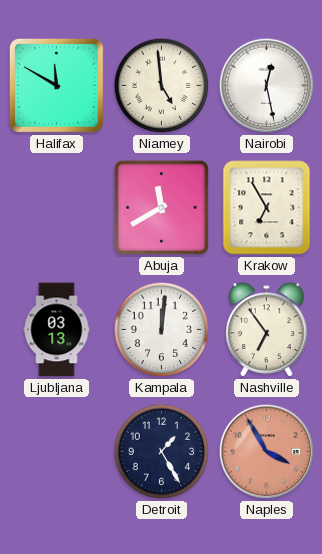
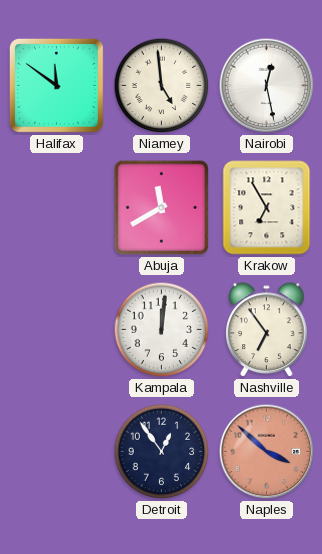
Halifax: 11:50 -> 11:51
Ljubljana: 03:13 -> none
Detroit: 1:25 -> 12:54
Naples: 3:55 -> 3:52
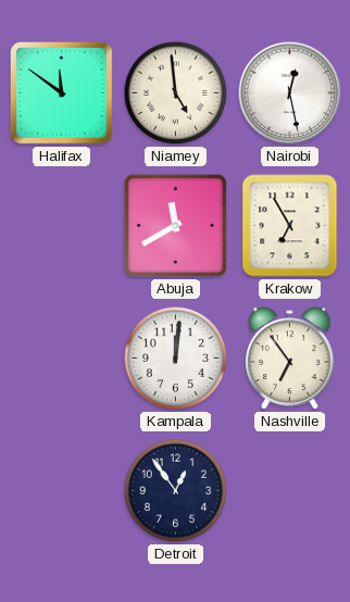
Naples: 3:52 -> none
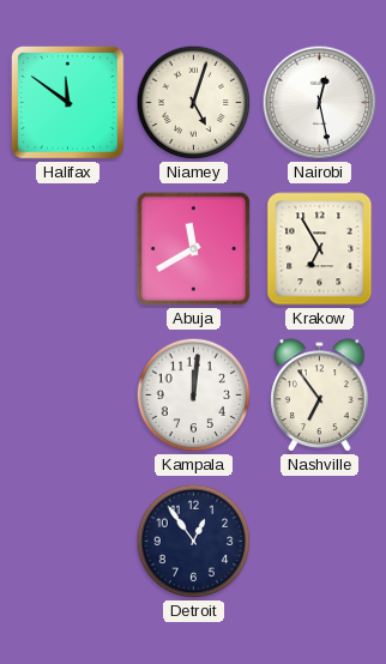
Niamey: 4:59 -> 5:03
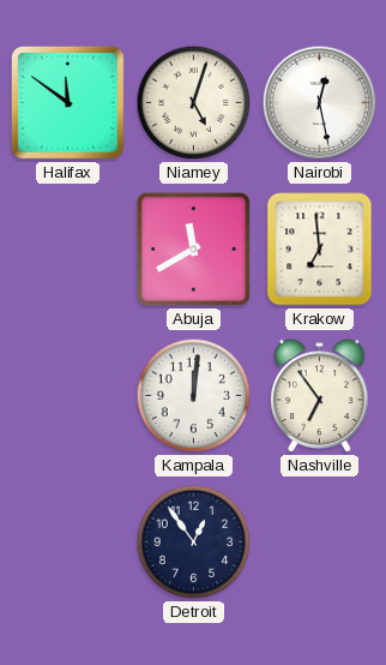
Krakow: 6:55 -> 6:59
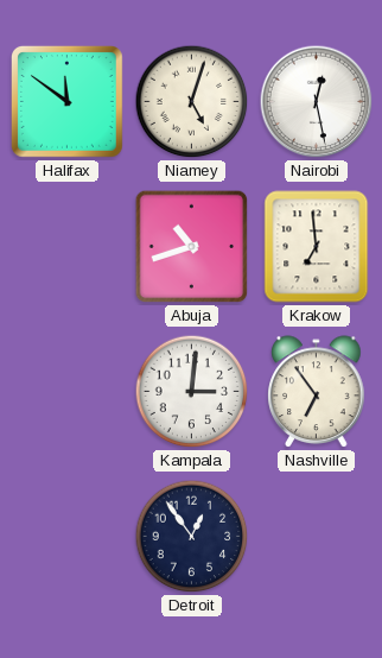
Abuja: 11:40 -> 10:42
Kampala: 12:01 -> 3:01
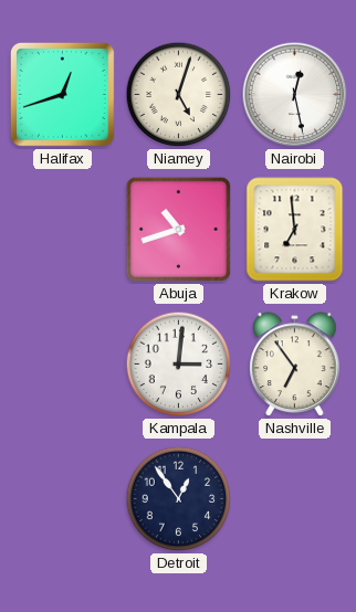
Halifax: 11:51 -> 12:42
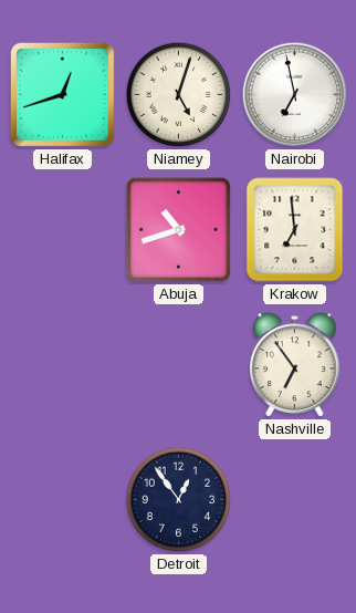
Nairobi: 12:28 -> 6:58
Kampala: 3:01 -> none
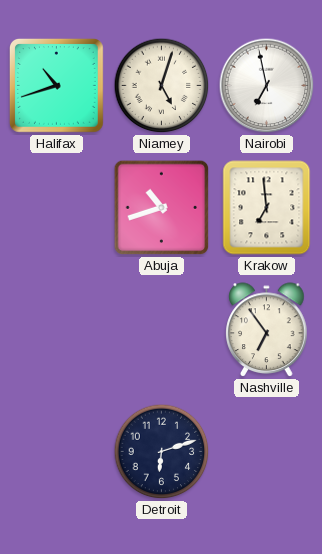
Halifax: 12:42 -> 10:42
Detroit: 12:54 -> 6:12
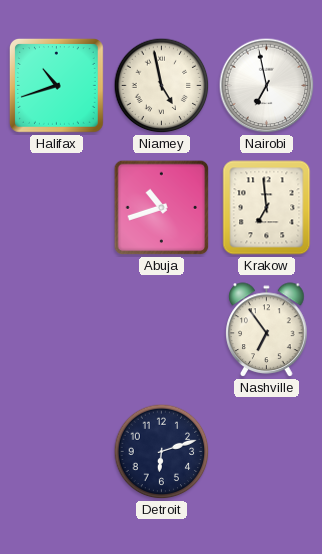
Niamey: 5:03 -> 4:58
